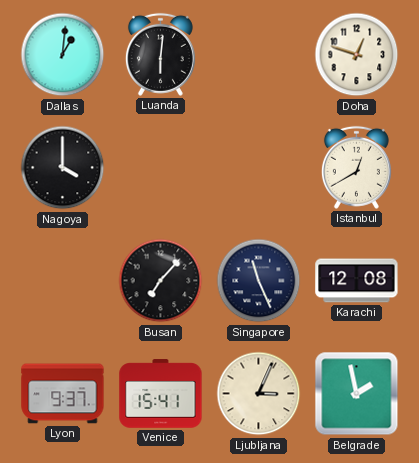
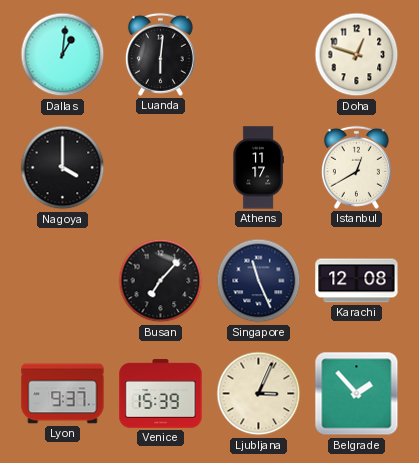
Athens: none -> 11:17
Venice: 15:41 -> 15:39
Belgrade: 1:58 -> 1:53
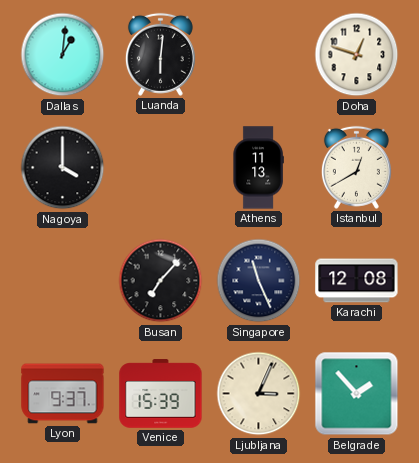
Athens: 11:17 -> 11:13
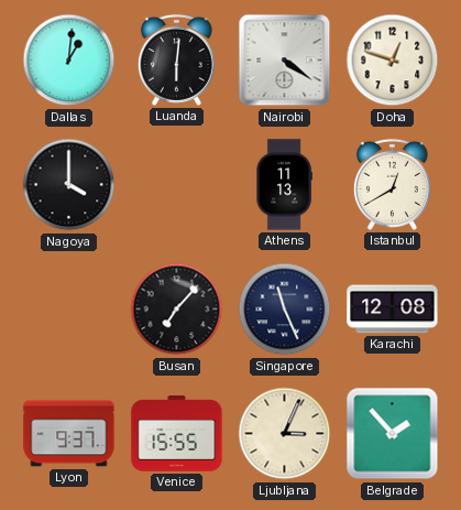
Nairobi: none -> 4:21
Venice: 15:39 -> 15:55
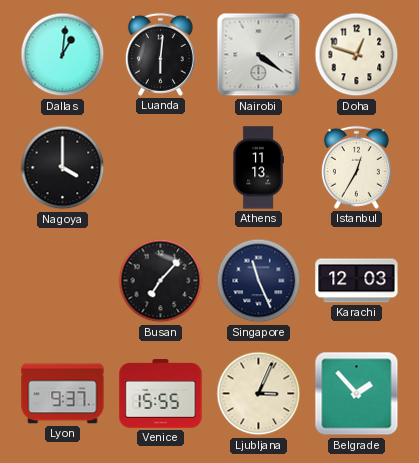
Istanbul: 12:40 -> 12:35
Karachi: 12:08 -> 12:03
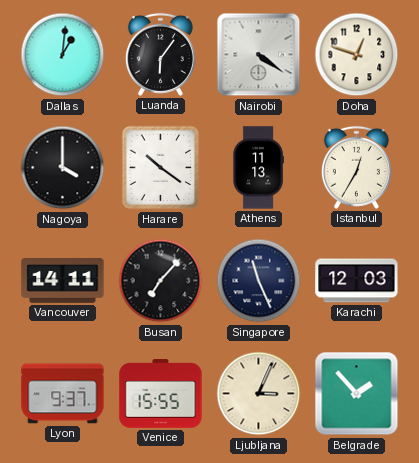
Luanda: 6:01 -> 6:06
Harare: none -> 10:21
Vancouver: none -> 14:11
